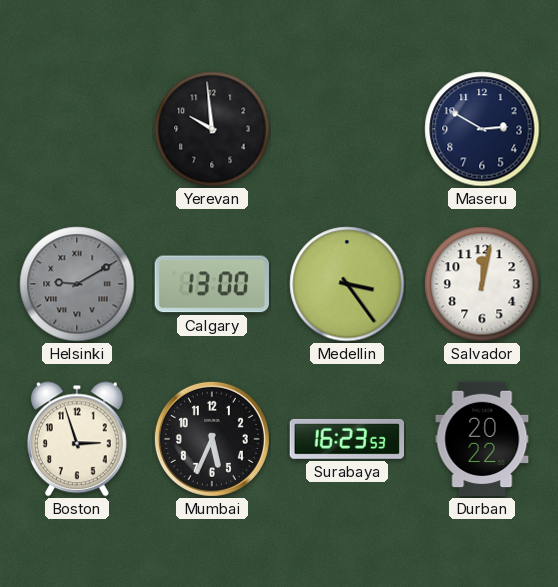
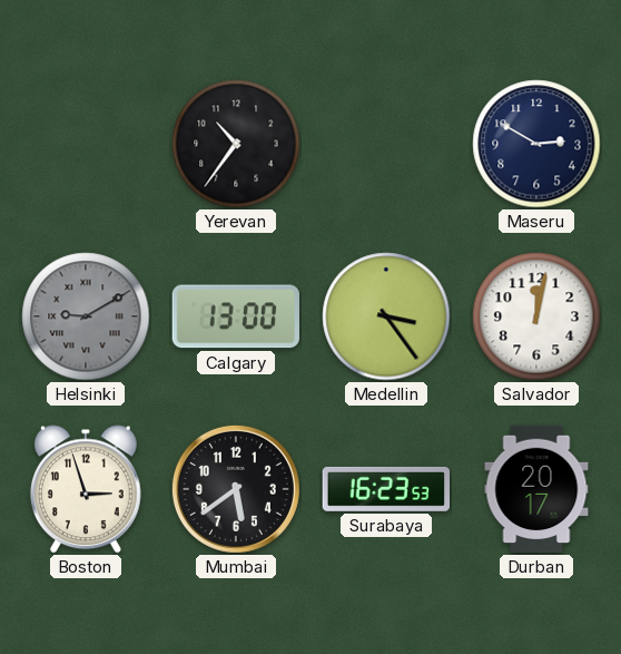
Yerevan: 9:59 -> 10:36
Mumbai: 5:34 -> 5:39
Durban: 20:22 -> 20:17
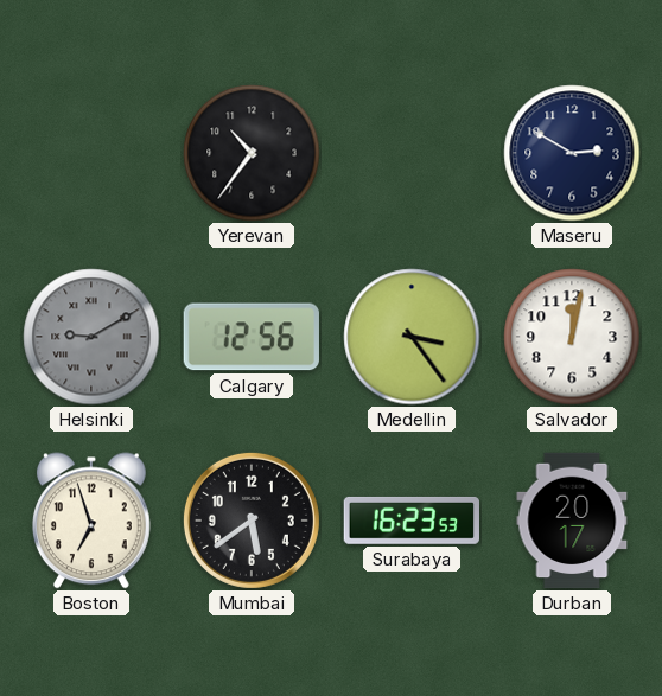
Calgary: 13:00 -> 12:56
Boston: 2:57 -> 6:57
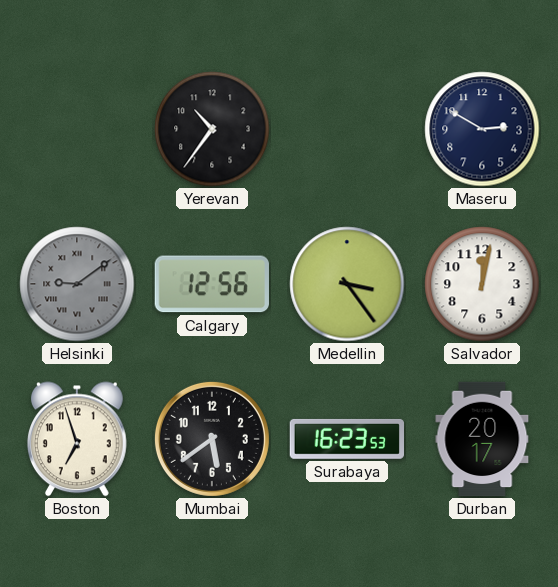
Helsinki: 9:10 -> 9:09
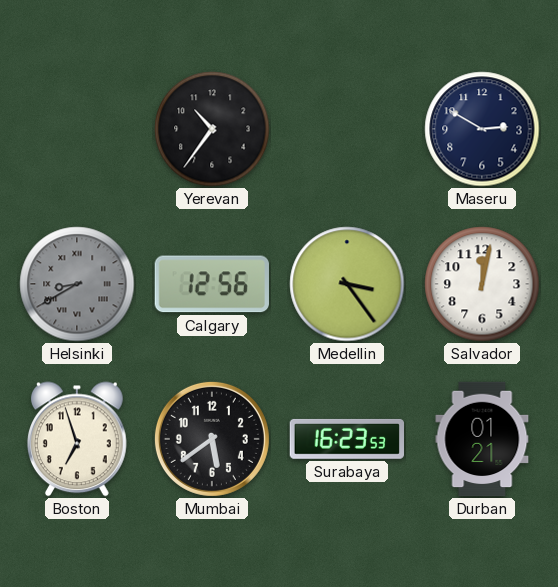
Helsinki: 9:09 -> 8:40
Durban: 20:17 -> 01:21
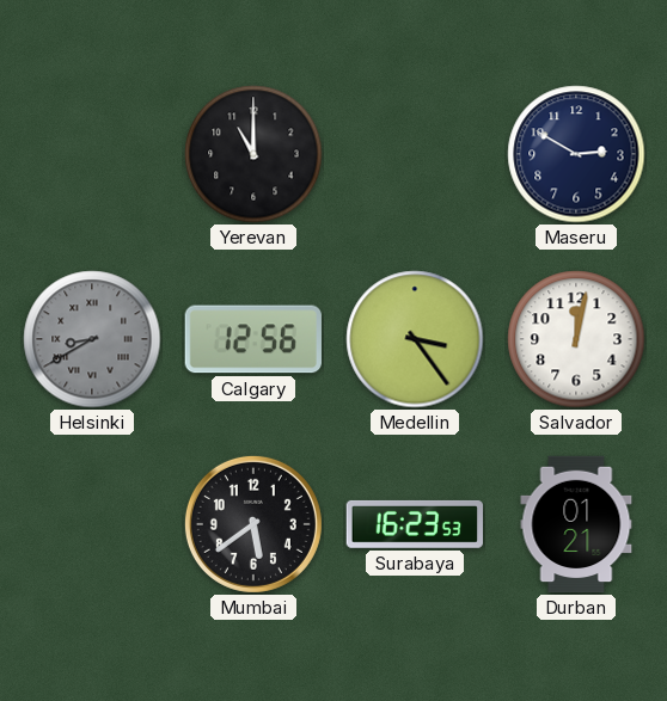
Yerevan: 10:36 -> 11:00
Boston: 6:57 -> none
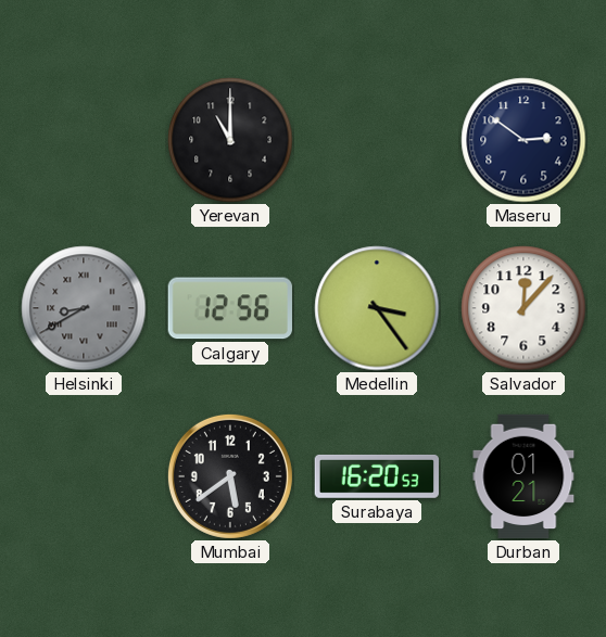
Maseru: 2:50 -> 2:51
Salvador: 12:02 -> 12:07
Surabaya: 16:23 -> 16:20
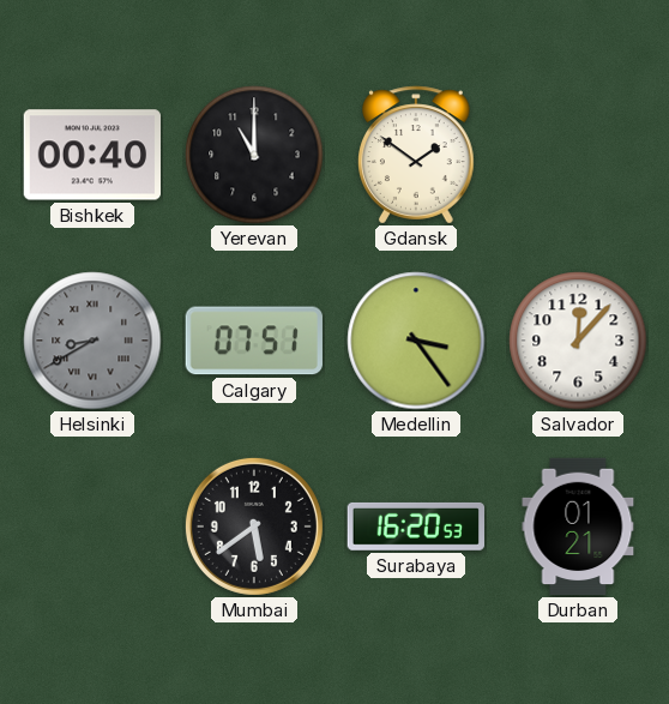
Bishkek: none -> 00:40
Gdansk: none -> 1:51
Maseru: 2:51 -> none
Calgary: 12:56 -> 07:51
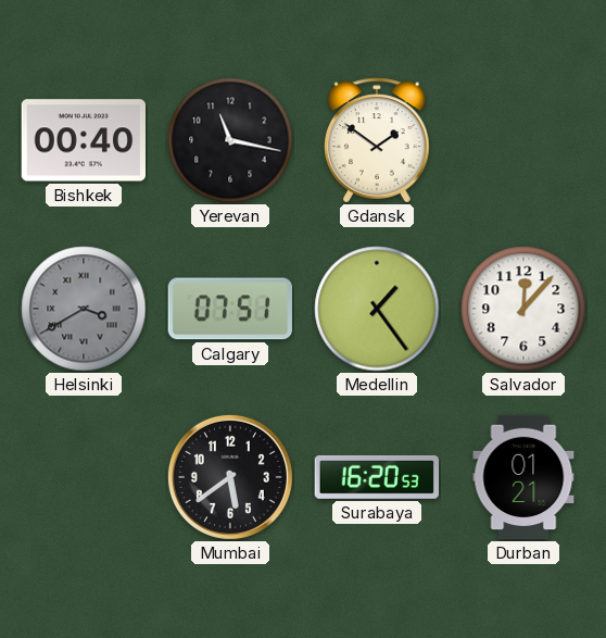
Yerevan: 11:00 -> 11:17
Helsinki: 8:40 -> 3:40
Medellin: 3:24 -> 1:24
